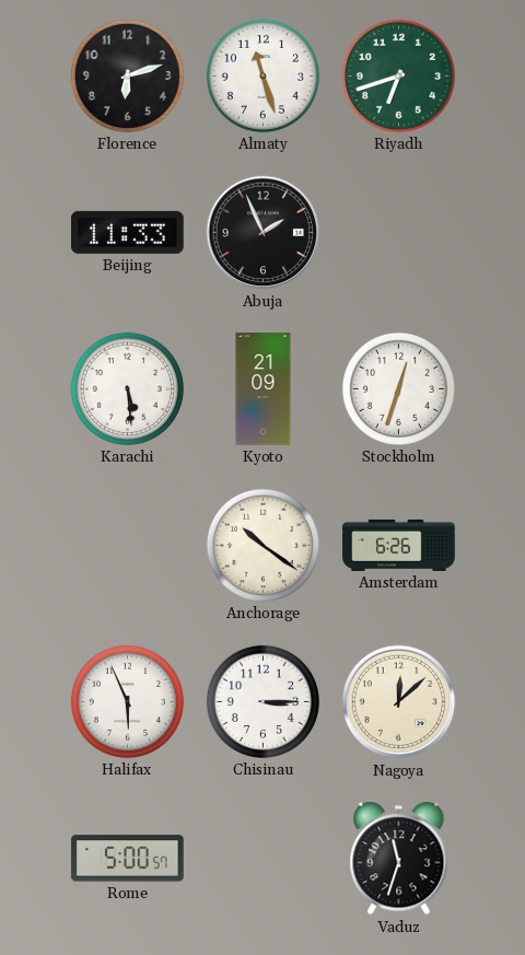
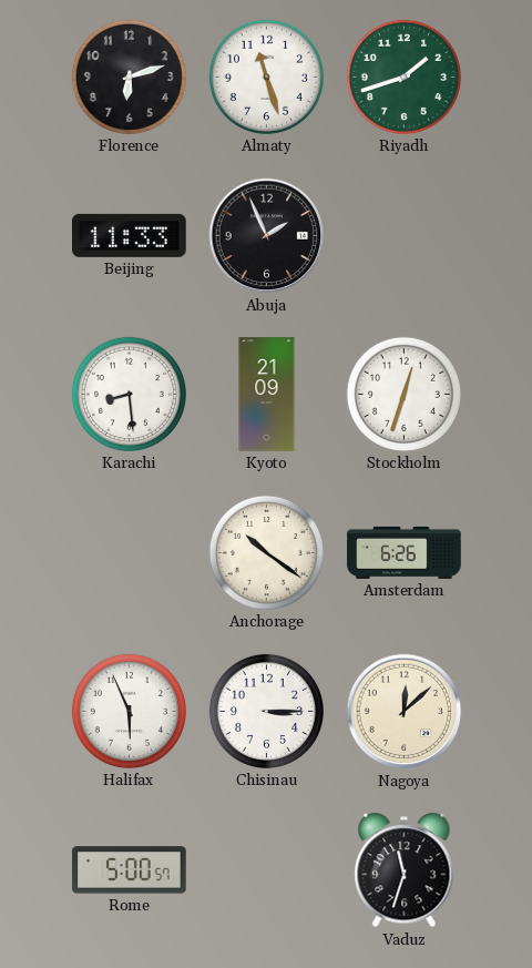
Riyadh: 6:42 -> 1:42
Karachi: 5:29 -> 8:29
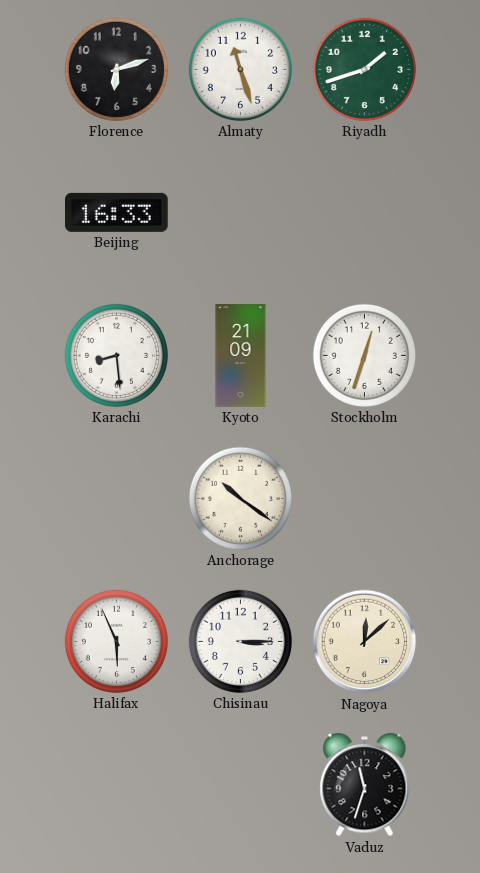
Beijing: 11:33 -> 16:33
Abuja: 1:56 -> none
Amsterdam: 6:26 -> none
Rome: 5:00 -> none
